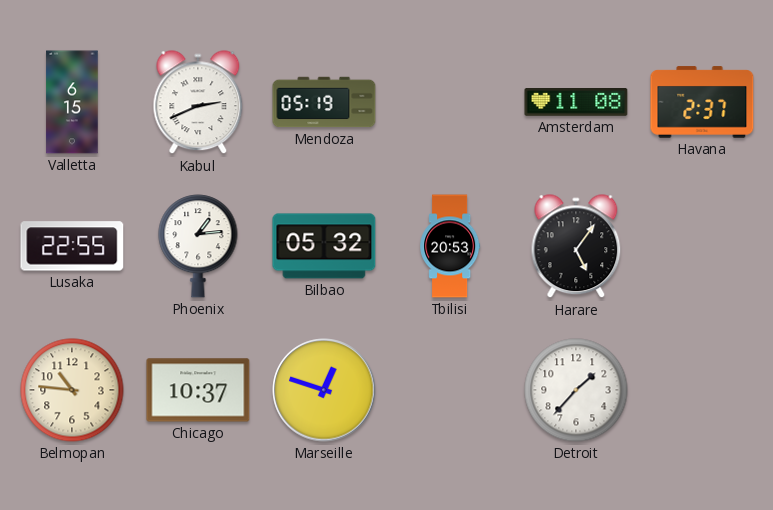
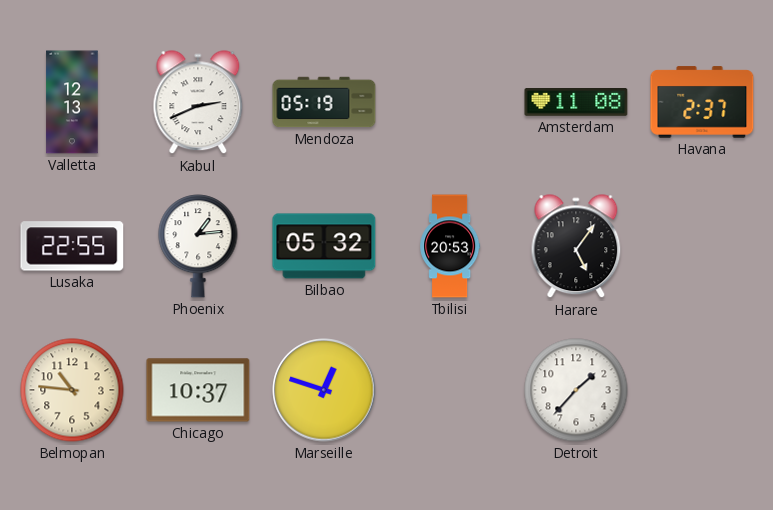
Valletta: 6:15 -> 12:13
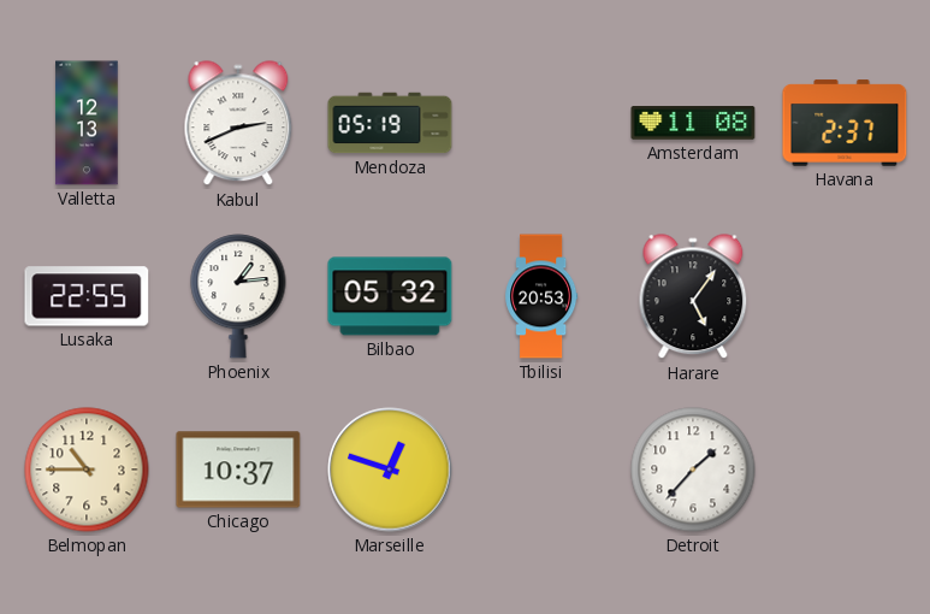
Belmopan: 10:46 -> 10:45
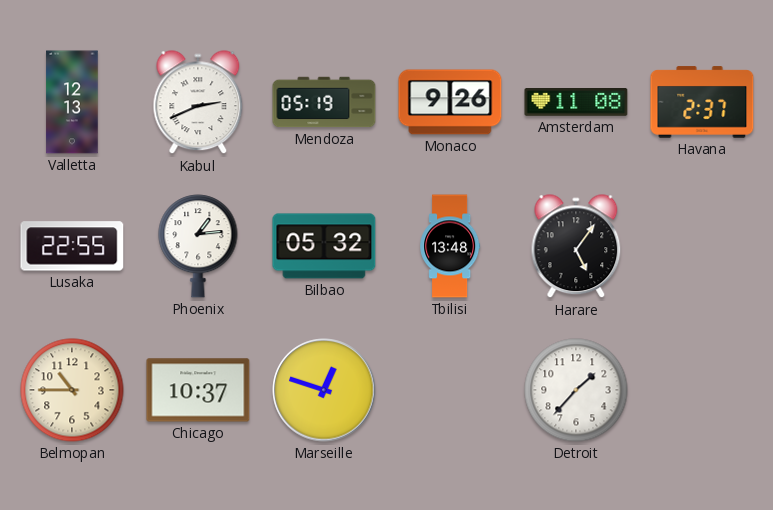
Monaco: none -> 9:26
Tbilisi: 20:53 -> 13:48
